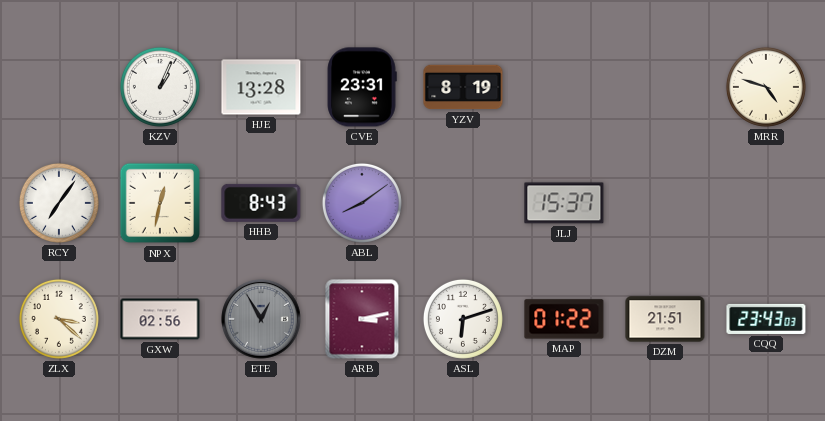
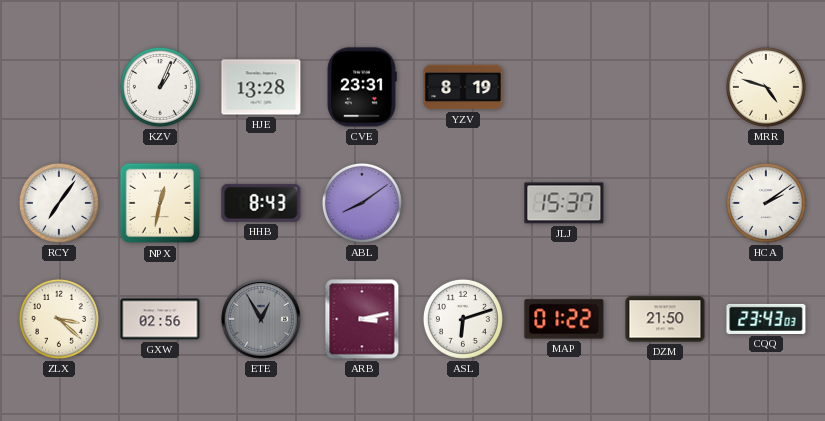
HCA: none -> 2:09
DZM: 21:51 -> 21:50
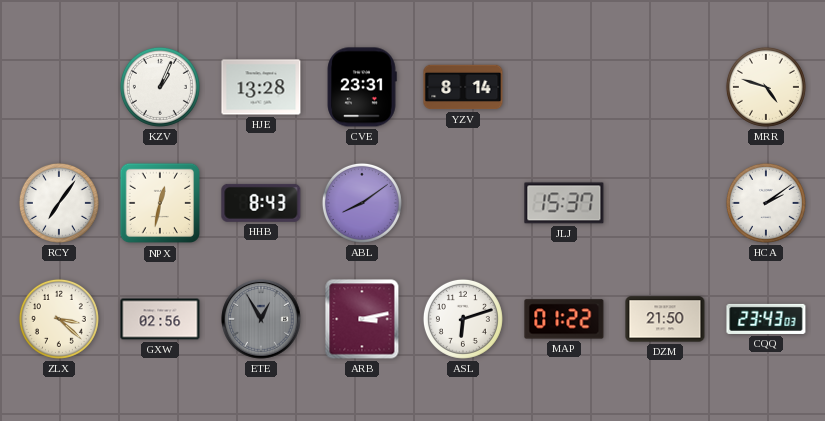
YZV: 8:19 -> 8:14
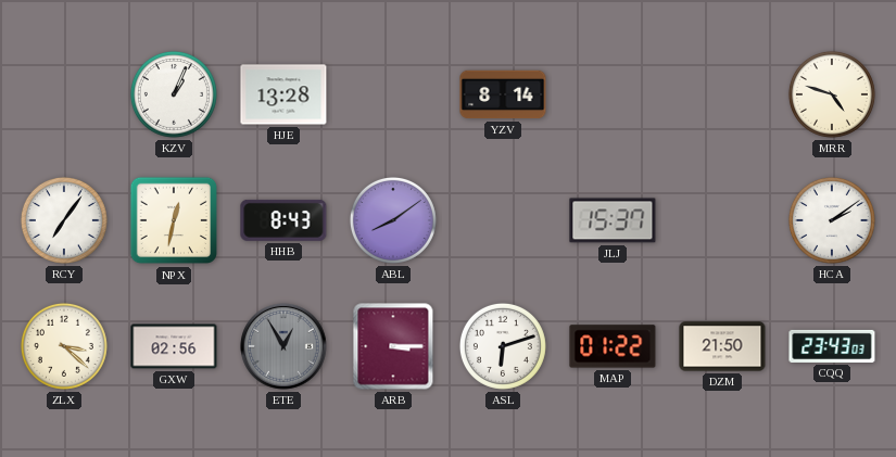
CVE: 23:31 -> none
ARB: 3:13 -> 3:15
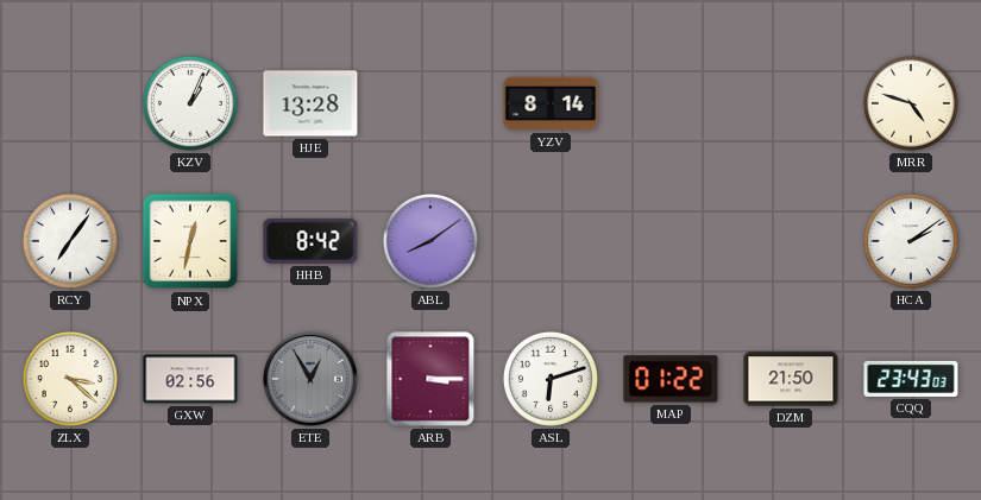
HHB: 8:43 -> 8:42
JLJ: 15:37 -> none
